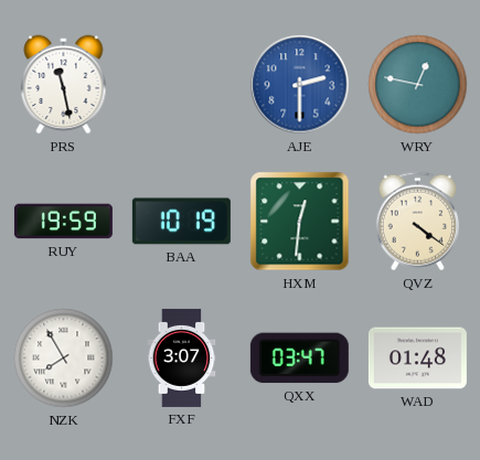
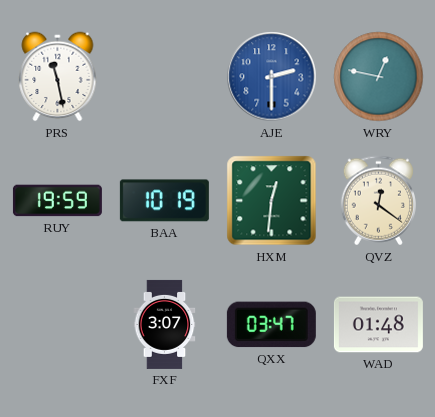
QVZ: 4:21 -> 12:21
NZK: 7:55 -> none
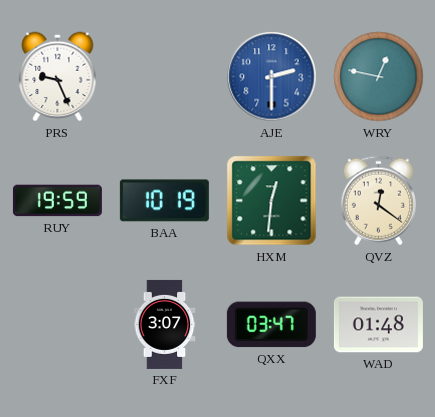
PRS: 11:28 -> 9:26
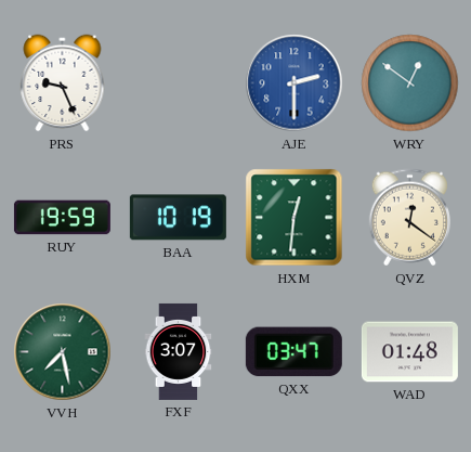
WRY: 12:47 -> 12:51
VVH: none -> 7:28
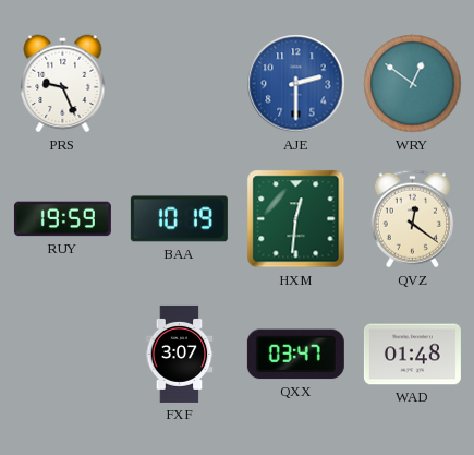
VVH: 7:28 -> none
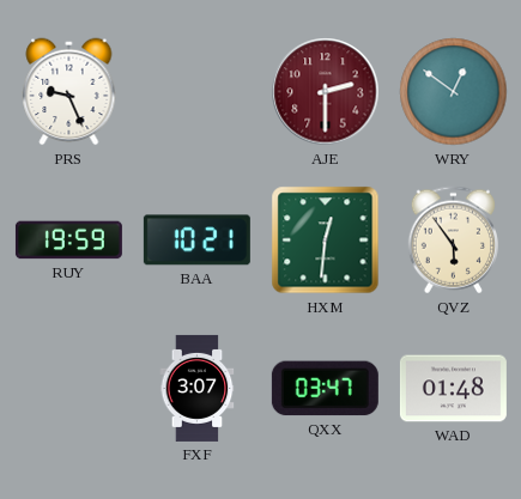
AJE dial: blue -> burgundy
BAA: 10:19 -> 10:21
QVZ: 12:21 -> 5:54
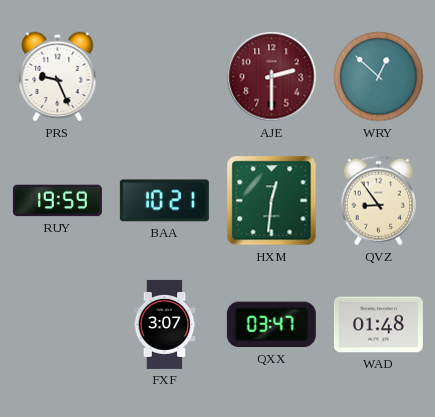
WRY: 12:51 -> 12:52
QVZ: 5:54 -> 8:54
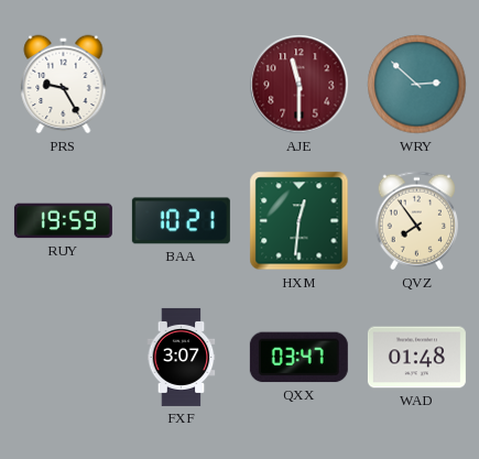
PRS: 9:26 -> 9:25
AJE: 2:30 -> 11:30
WRY: 12:52 -> 2:52
QVZ: 8:54 -> 7:54
